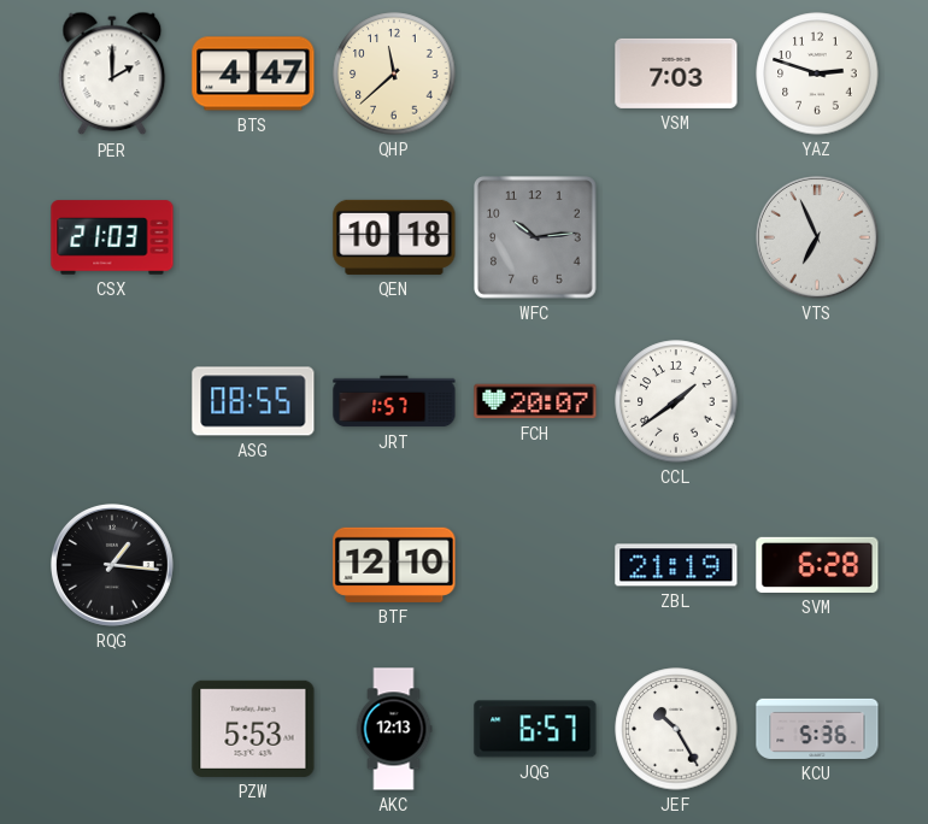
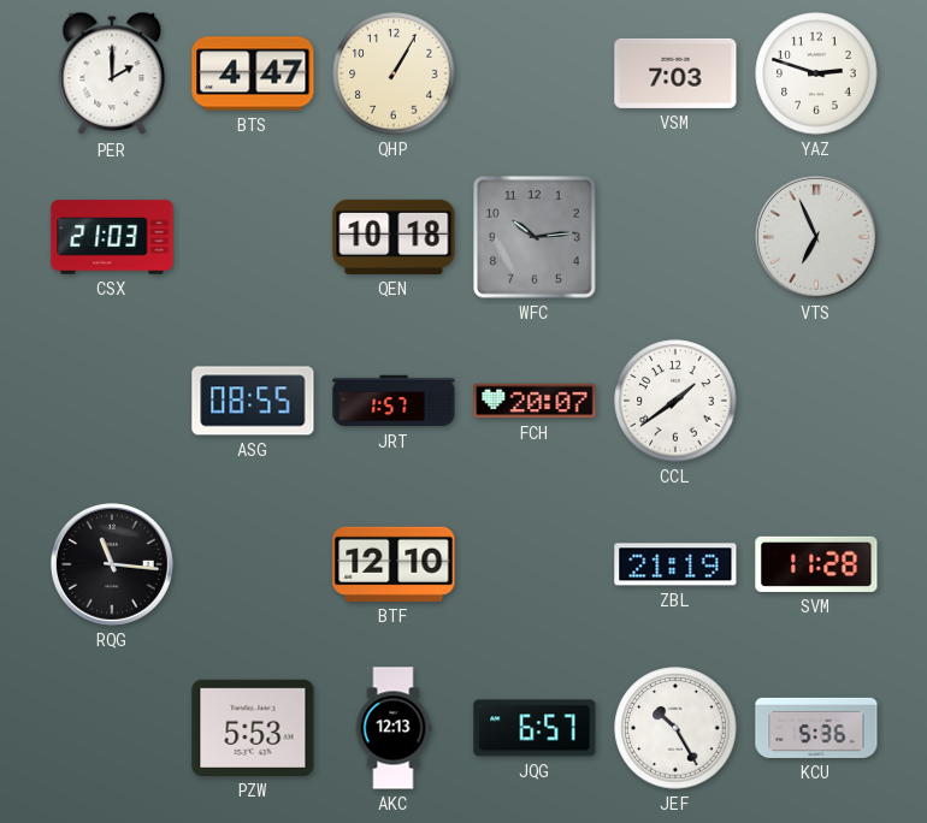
QHP: 11:38 -> 1:05
RQG: 1:16 -> 11:16
SVM: 6:28 -> 11:28
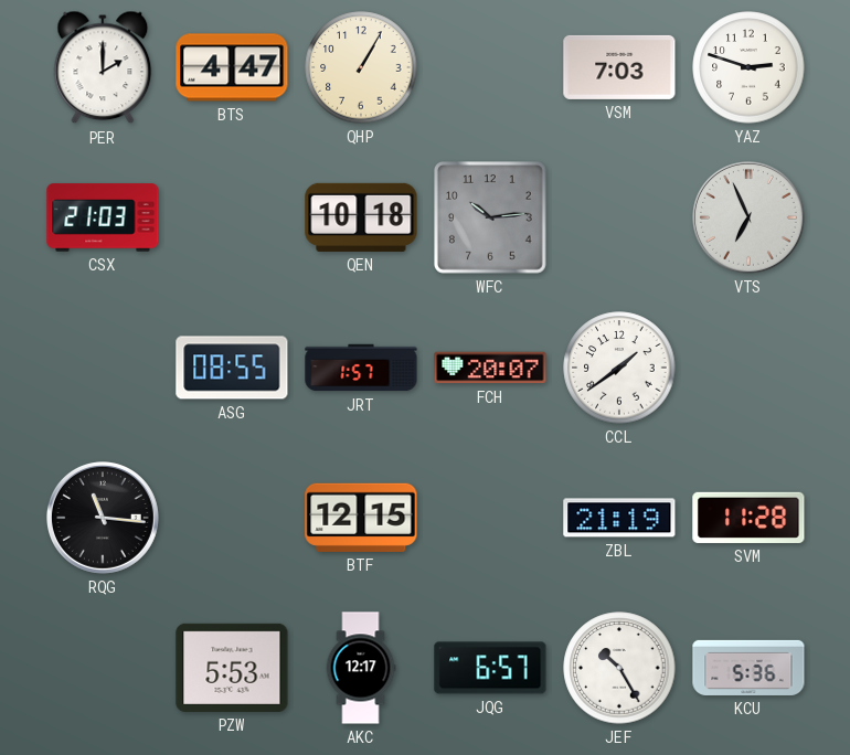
BTF: 12:10 -> 12:15
AKC: 12:13 -> 12:17
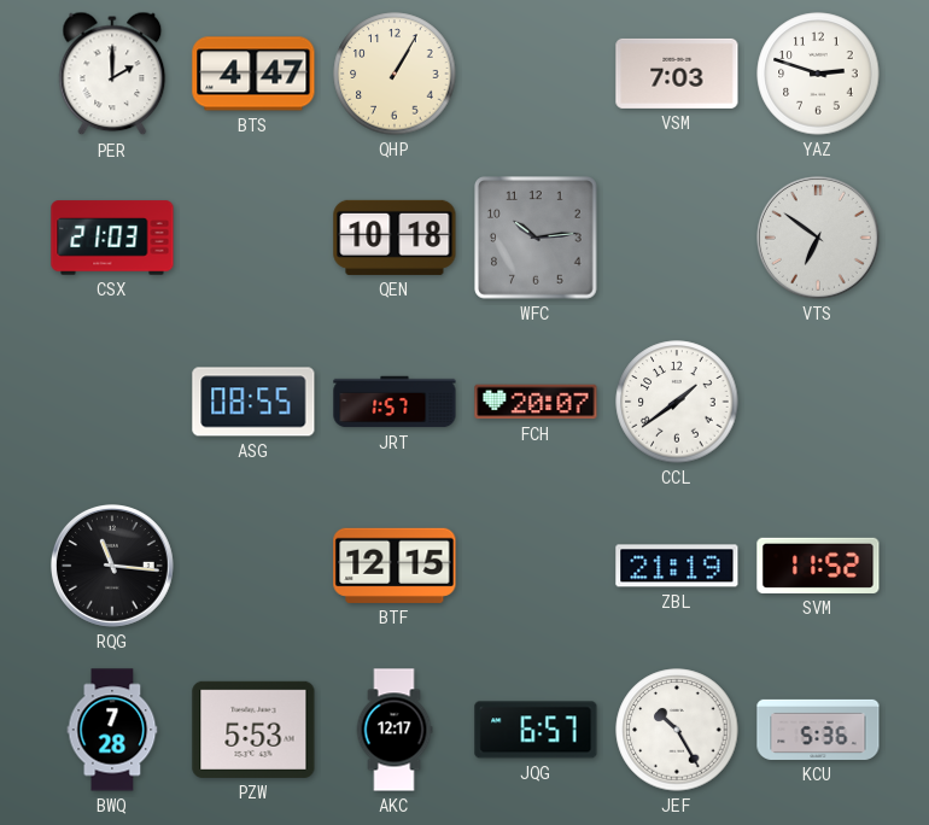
VTS: 6:56 -> 6:51
SVM: 11:28 -> 11:52
BWQ: none -> 7:28
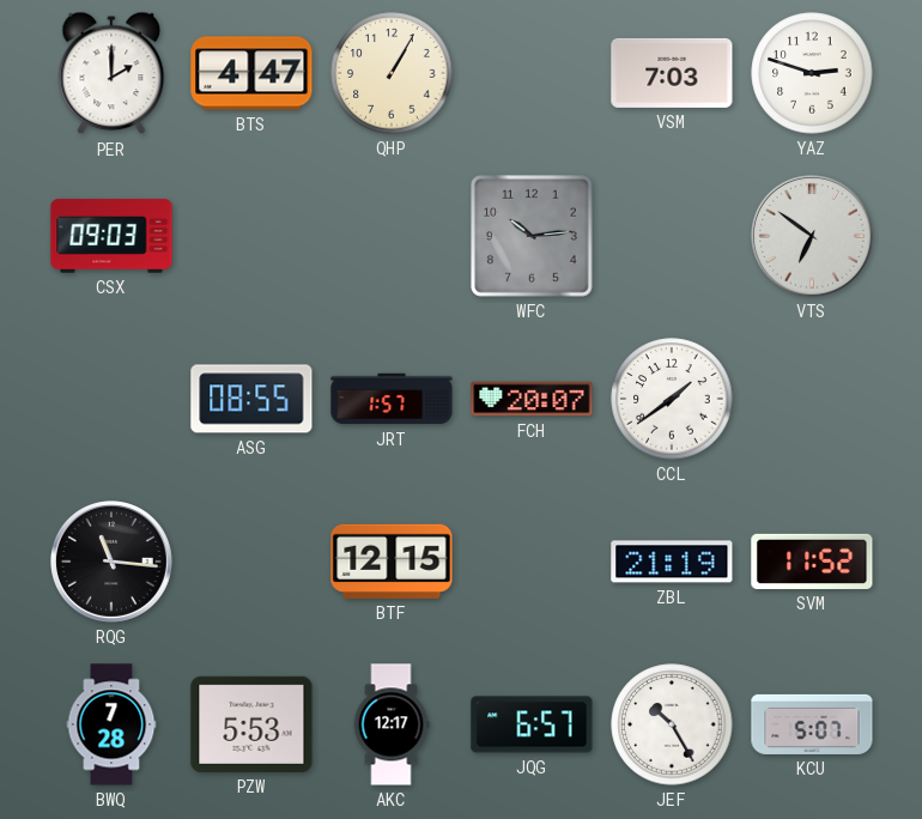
CSX: 21:03 -> 09:03
QEN: 10:18 -> none
KCU: 5:36 -> 5:07
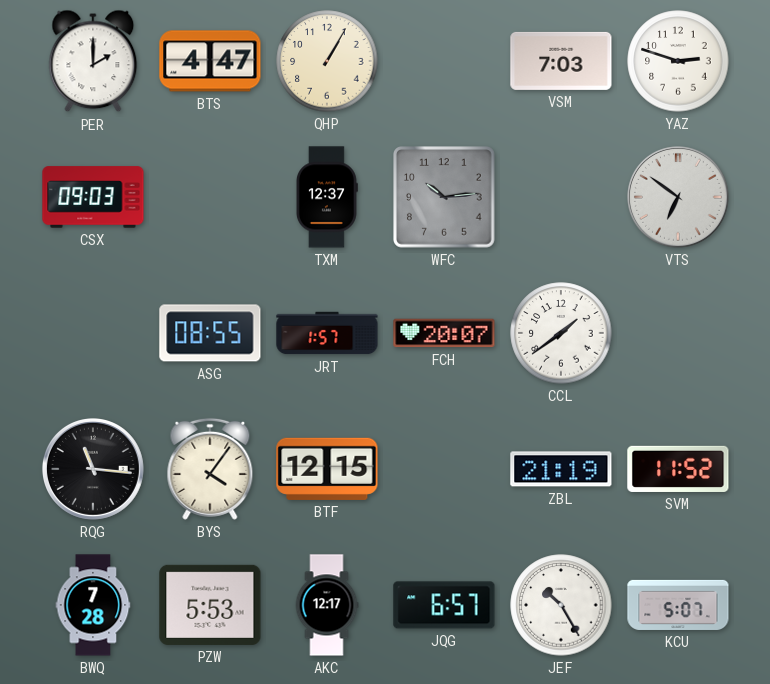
TXM: none -> 12:37
BYS: none -> 4:06
